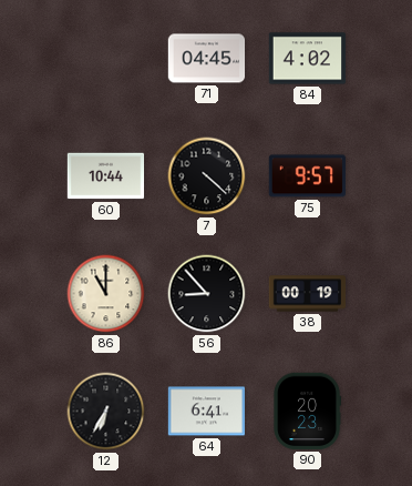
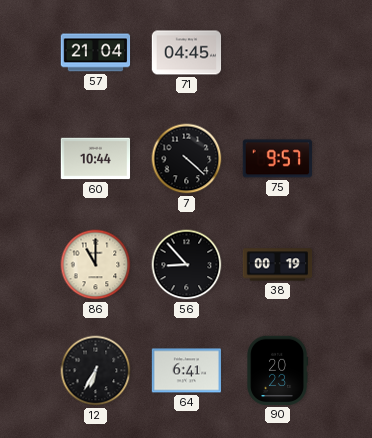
57: none -> 21:04
84: 4:02 -> none
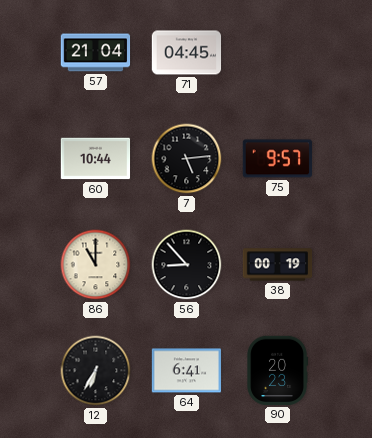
7: 4:22 -> 5:14
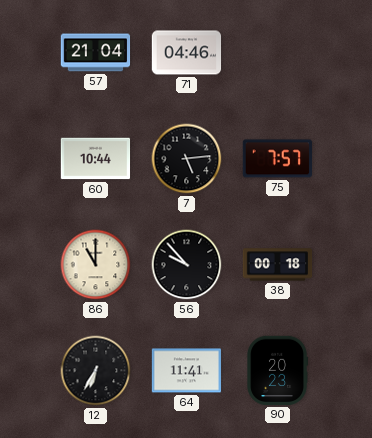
71: 04:45 -> 04:46
75: 9:57 -> 7:57
56: 8:53 -> 9:53
38: 00:19 -> 00:18
64: 6:41 -> 11:41
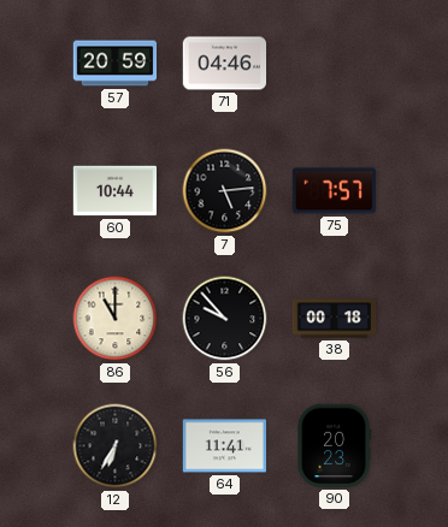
57: 21:04 -> 20:59
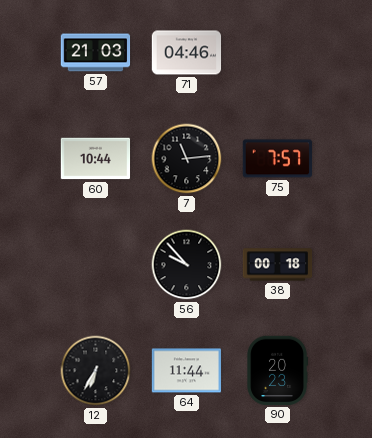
57: 20:59 -> 21:03
7: 5:14 -> 11:14
86: 11:00 -> none
64: 11:41 -> 11:44
